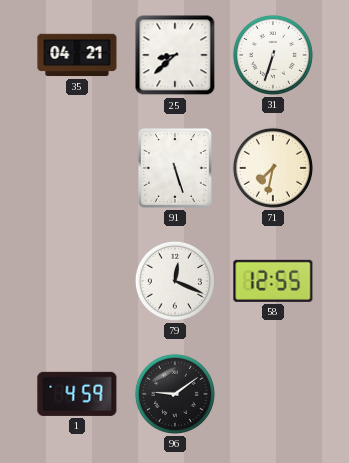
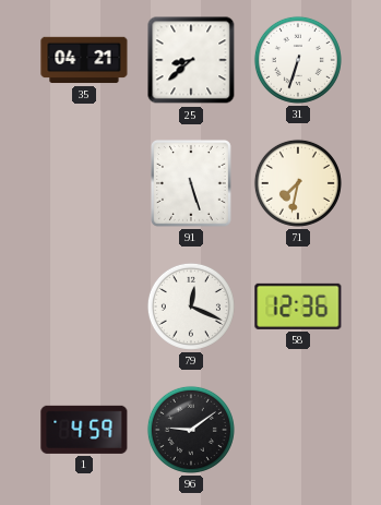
58: 12:55 -> 12:36
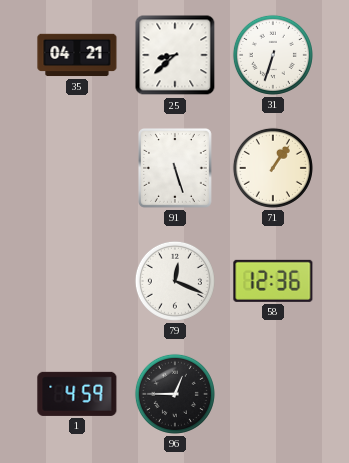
71: 7:32 -> 1:06
96: 9:09 -> 12:45
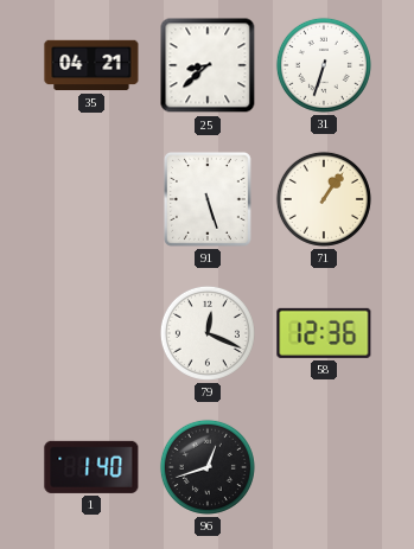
1: 4:59 -> 1:40
96: 12:45 -> 12:42
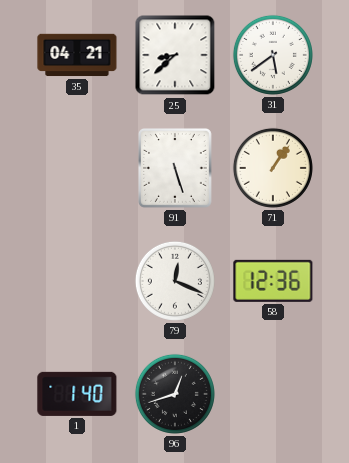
31: 6:33 -> 5:39
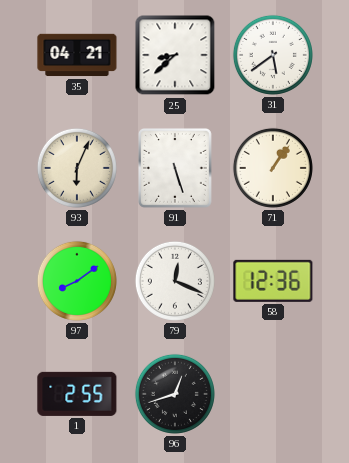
93: none -> 6:04
97: none -> 8:09
1: 1:40 -> 2:55
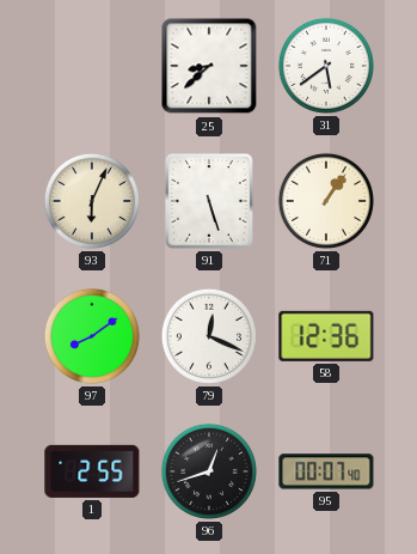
35: 04:21 -> none
95: none -> 00:07
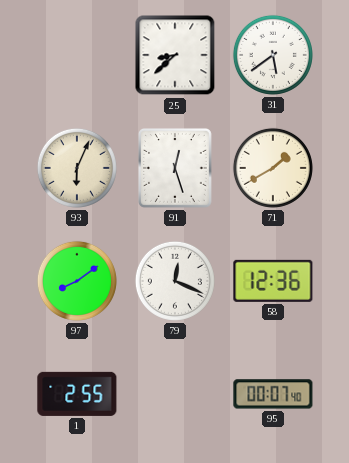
91: 5:27 -> 12:27
71: 1:06 -> 1:40
96: 12:42 -> none
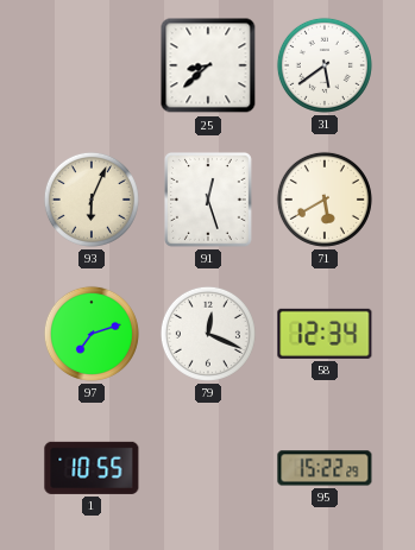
71: 1:40 -> 5:40
97: 8:09 -> 7:12
58: 12:36 -> 12:34
1: 2:55 -> 10:55
95: 00:07 -> 15:22
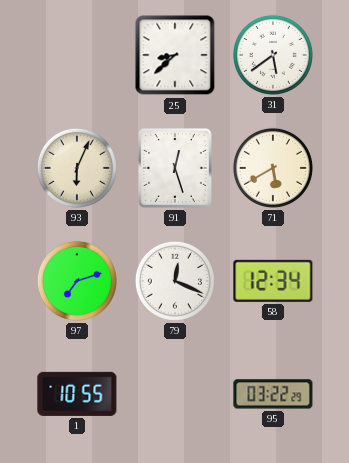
95: 15:22 -> 03:22
